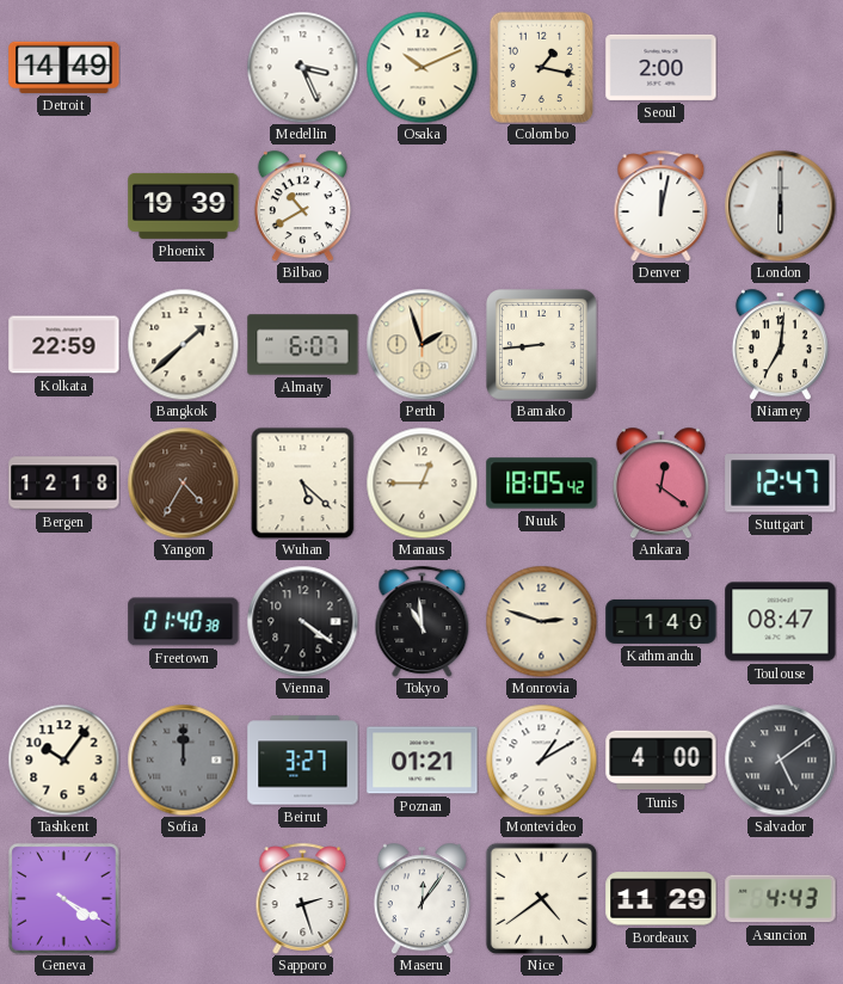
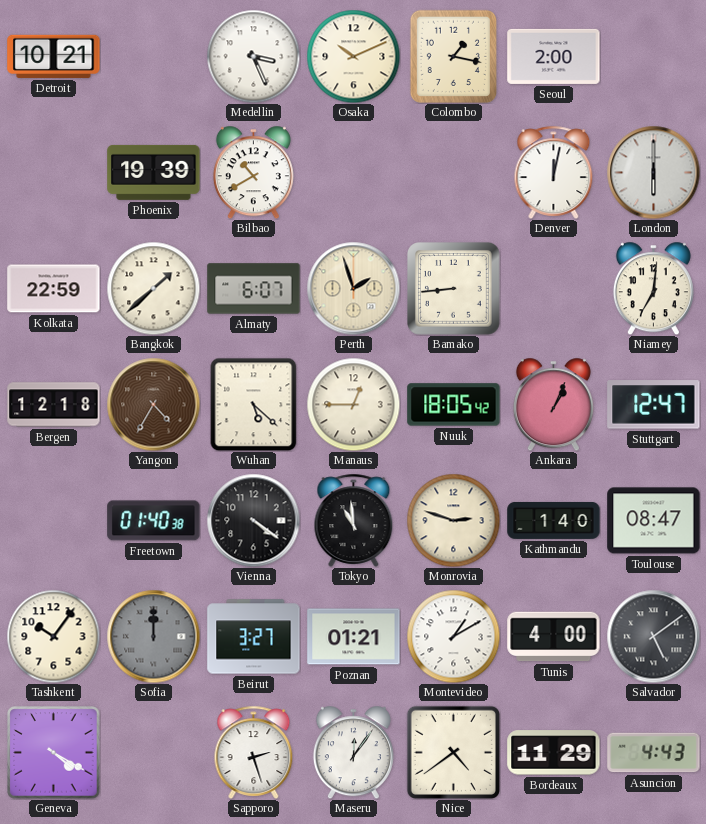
Detroit: 14:49 -> 10:21
Ankara: 12:21 -> 1:04
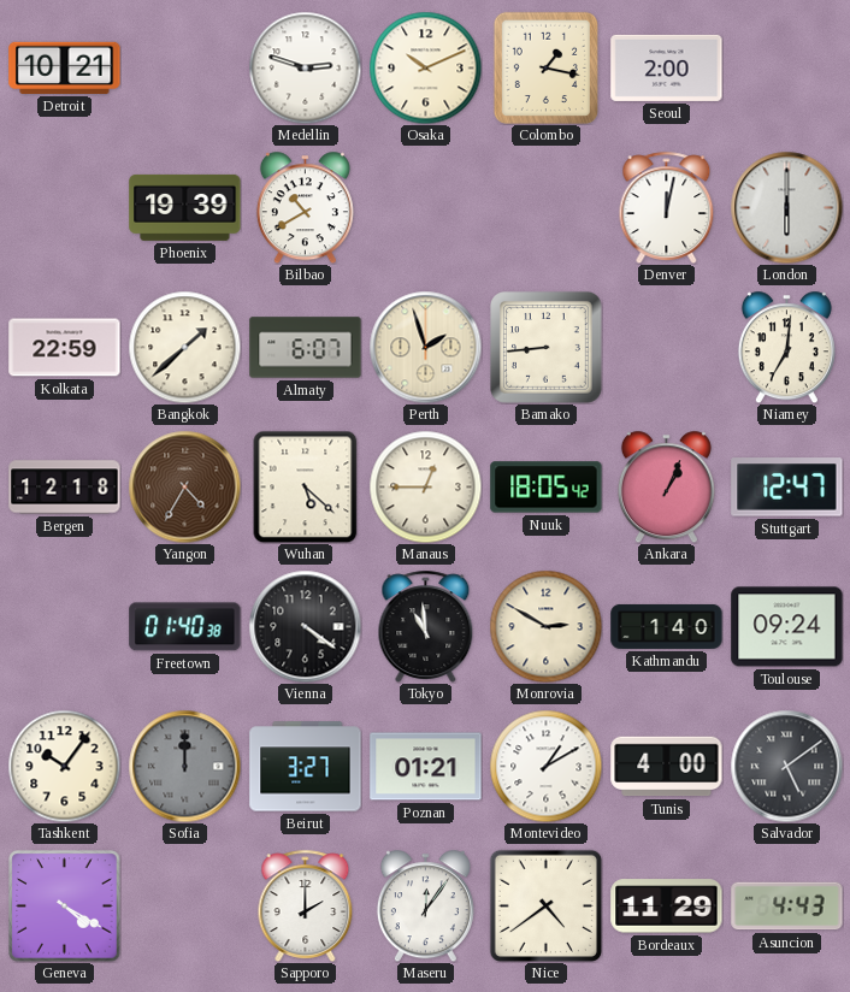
Medellin: 3:26 -> 2:48
Monrovia: 2:48 -> 2:50
Toulouse: 08:47 -> 09:24
Sapporo: 2:27 -> 2:00
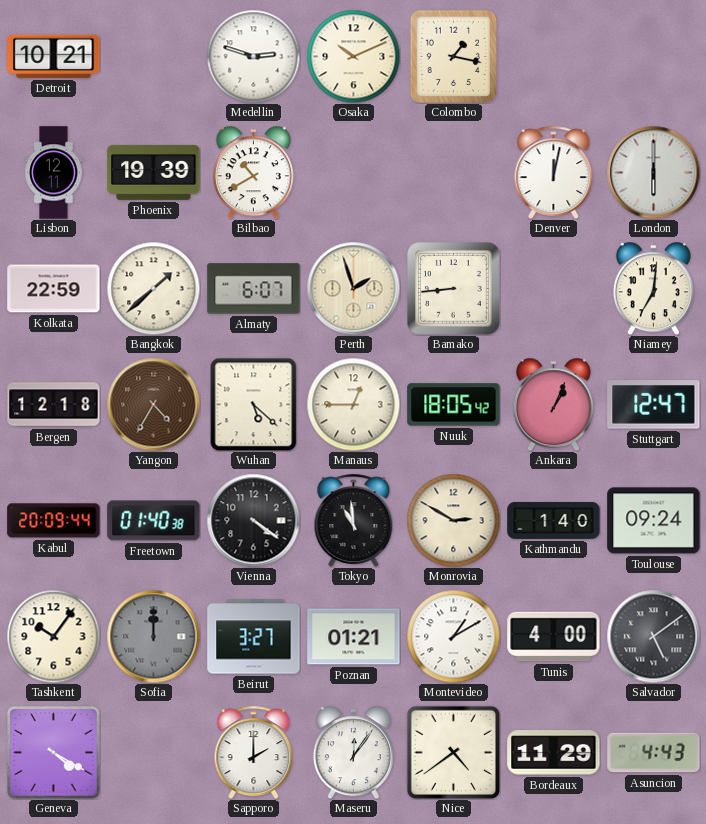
Seoul: 2:00 -> none
Lisbon: none -> 12:11
Kabul: none -> 20:09
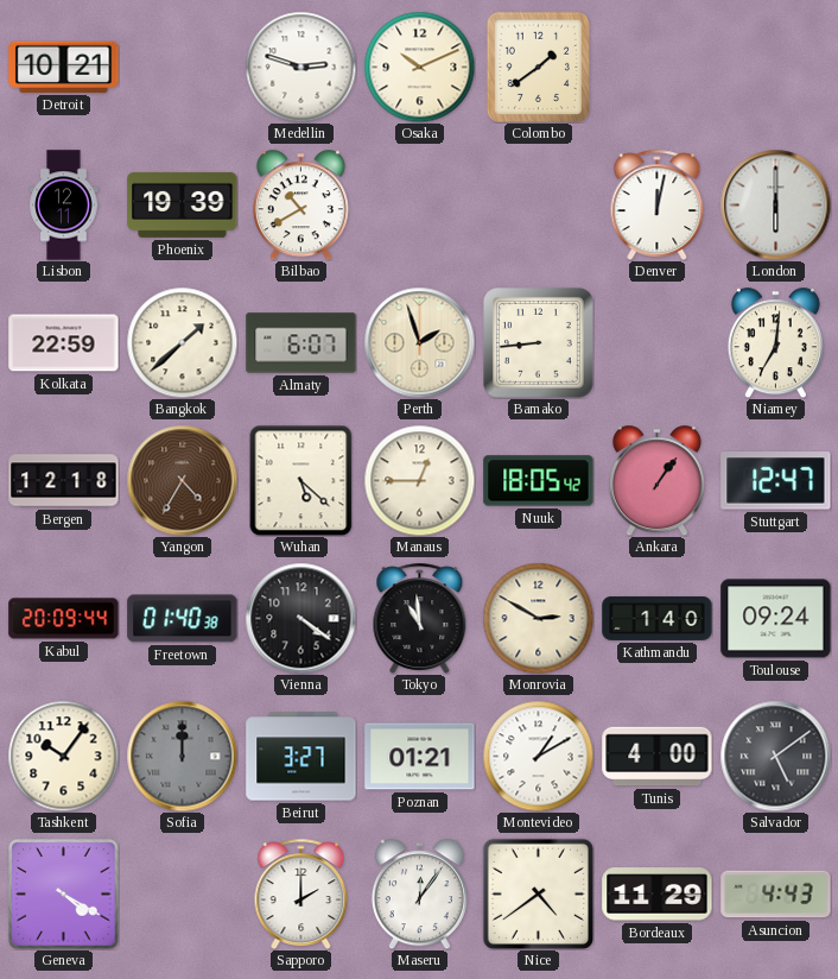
Colombo: 1:17 -> 1:39
Ankara: 1:04 -> 1:06
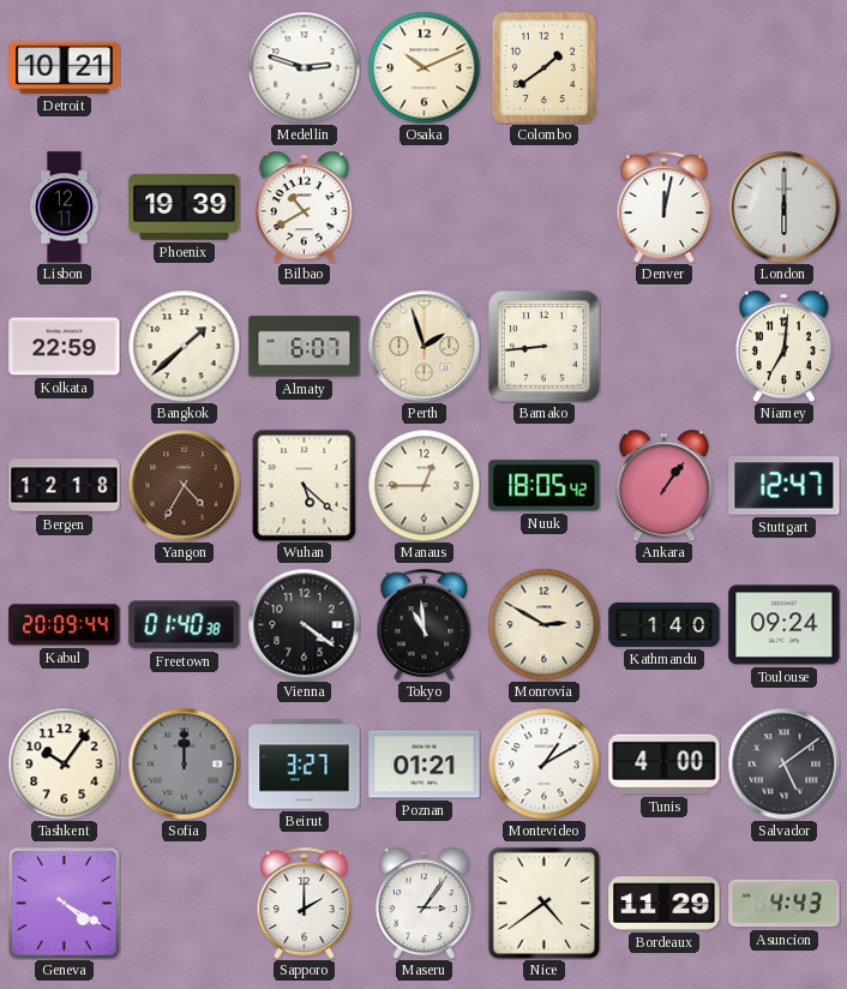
Maseru: 12:06 -> 3:06
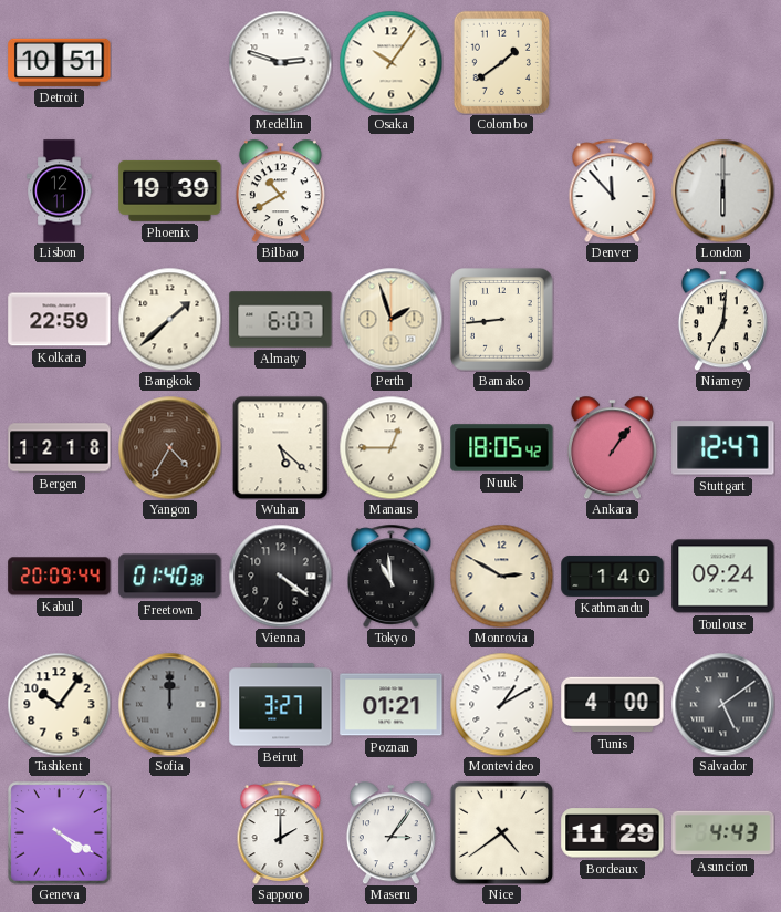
Detroit: 10:21 -> 10:51
Osaka: 10:11 -> 10:06
Denver: 12:02 -> 11:53
